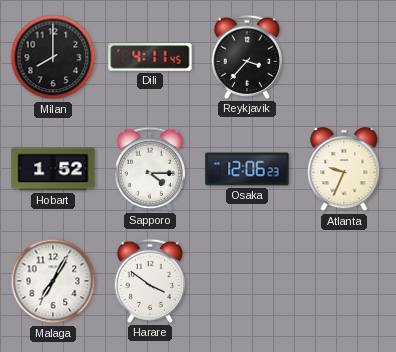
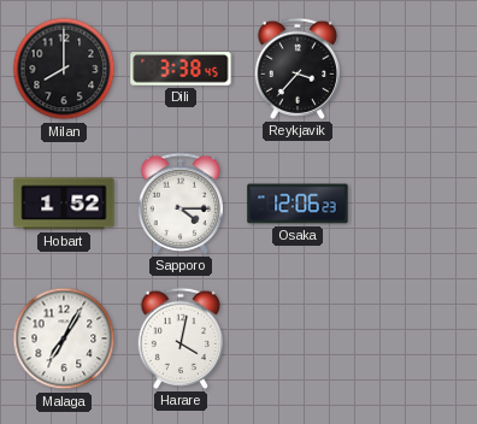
Dili: 4:11 -> 3:38
Atlanta: 9:34 -> none
Harare: 3:51 -> 4:02
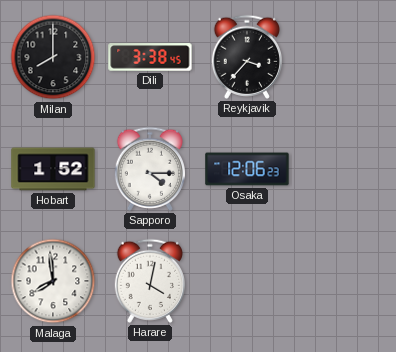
Malaga: 7:05 -> 7:59
